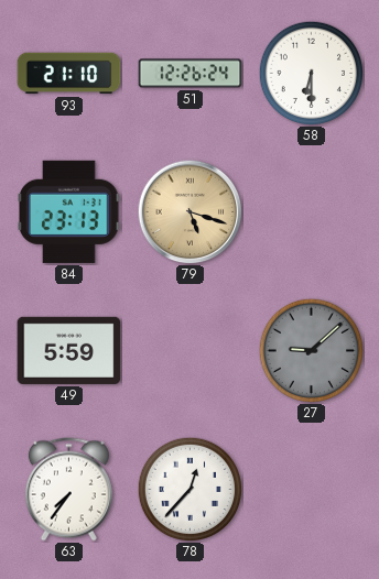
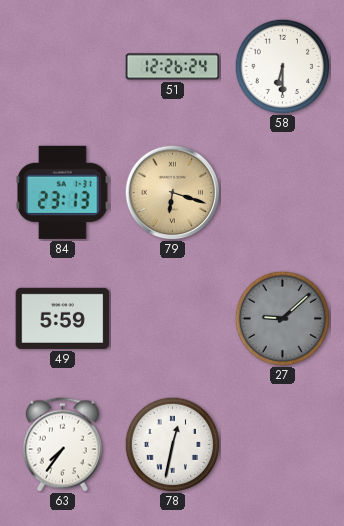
93: 21:10 -> none
79: 5:18 -> 6:18
78: 12:37 -> 12:32
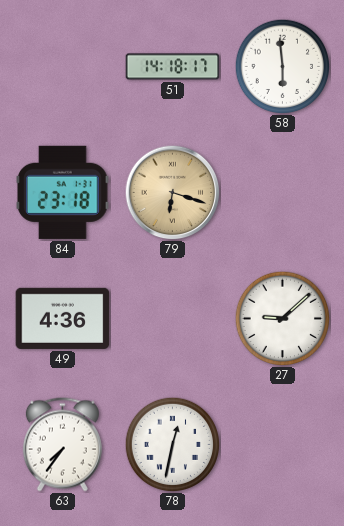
51: 12:26 -> 14:18
58: 6:30 -> 5:59
84: 23:13 -> 23:18
49: 5:59 -> 4:36
27 dial: grey -> white
